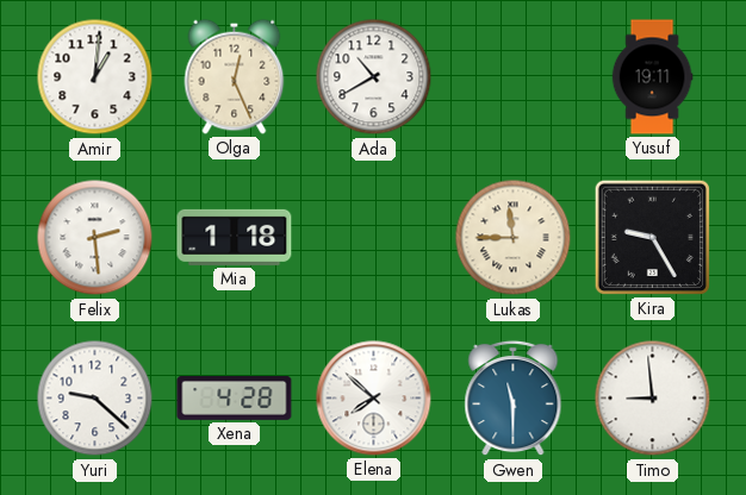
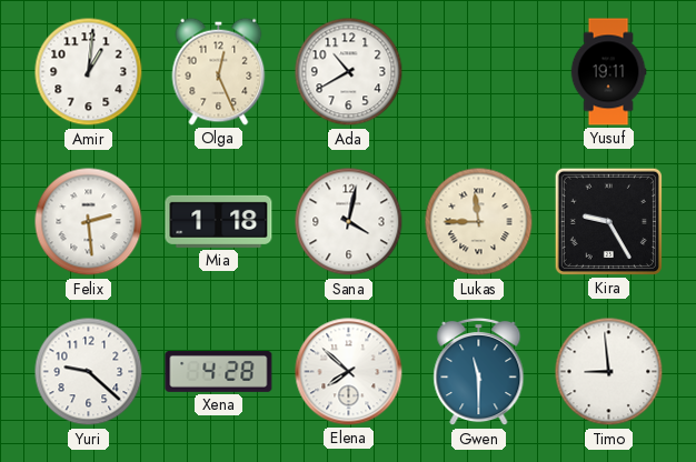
Sana: none -> 4:02
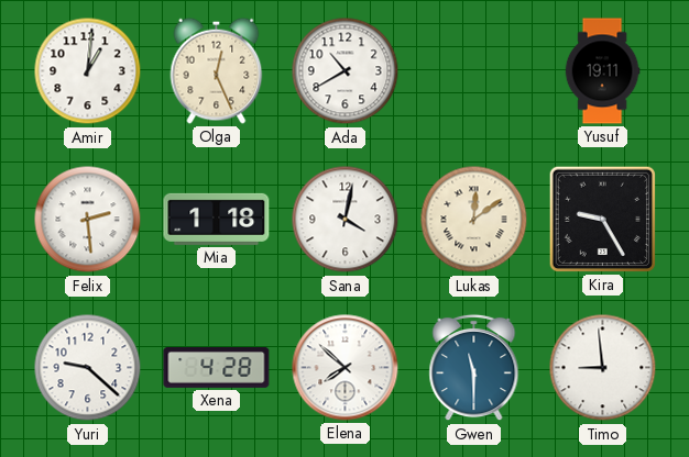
Lukas: 11:45 -> 12:09
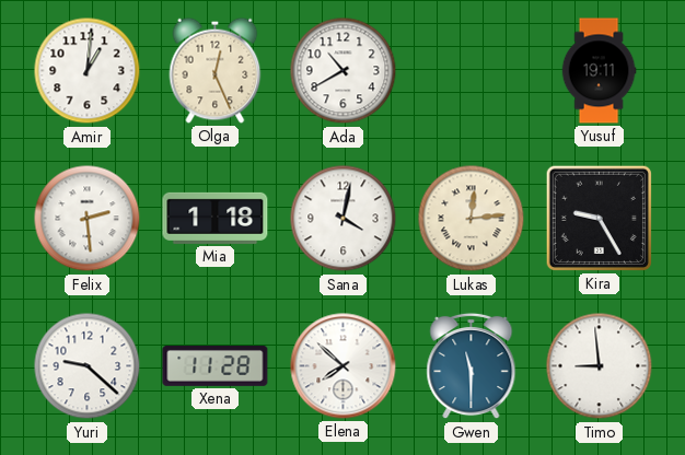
Lukas: 12:09 -> 12:14
Xena: 4:28 -> 11:28
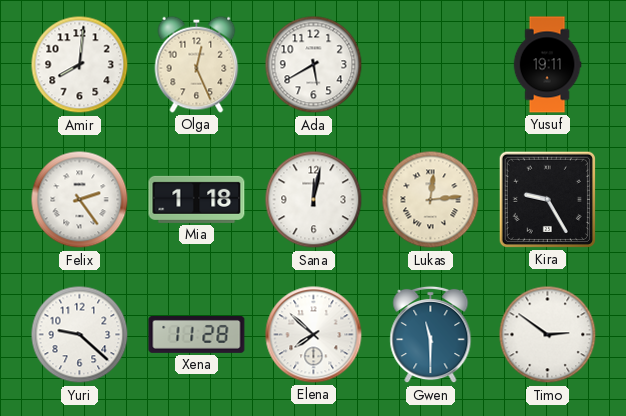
Amir: 1:01 -> 8:01
Ada: 10:40 -> 5:40
Felix: 2:29 -> 2:24
Sana: 4:02 -> 12:02
Timo: 8:59 -> 2:51
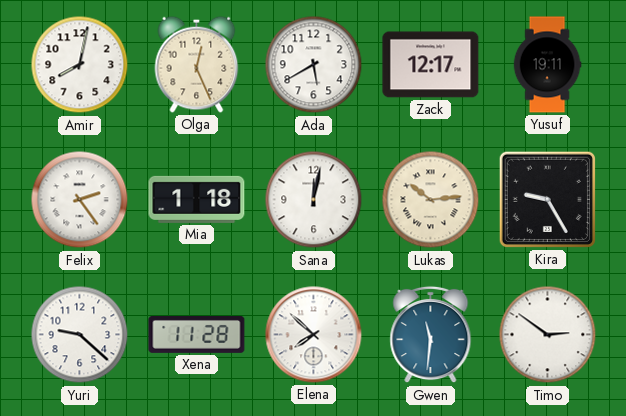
Amir: 8:01 -> 8:02
Zack: none -> 12:17
Lukas: 12:14 -> 10:14
Gwen: 11:30 -> 11:31
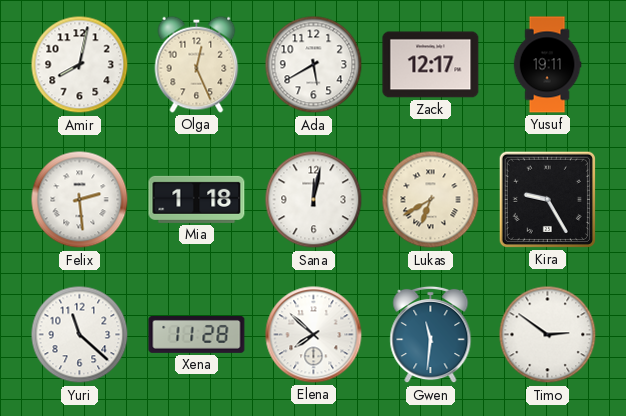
Felix: 2:24 -> 2:29
Lukas: 10:14 -> 6:40
Yuri: 9:22 -> 11:22
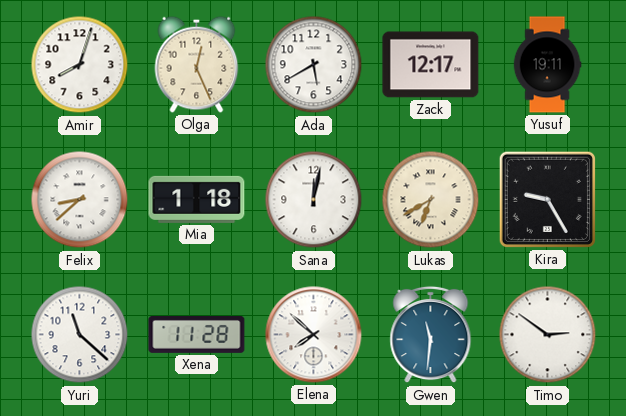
Amir: 8:02 -> 8:03
Felix: 2:29 -> 8:38
